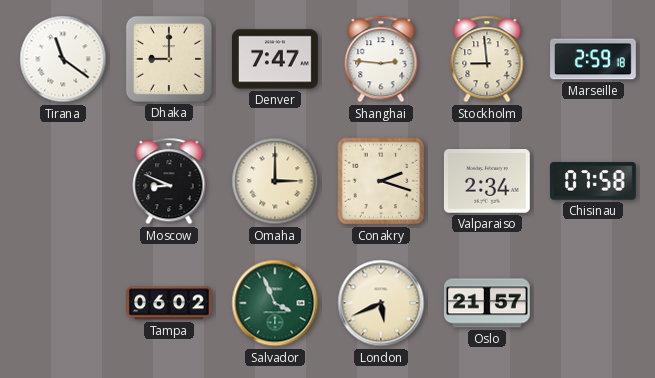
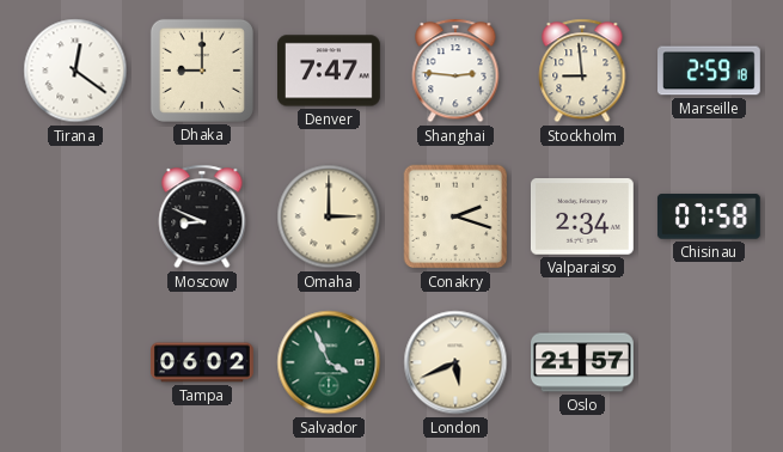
Tirana: 11:21 -> 12:21
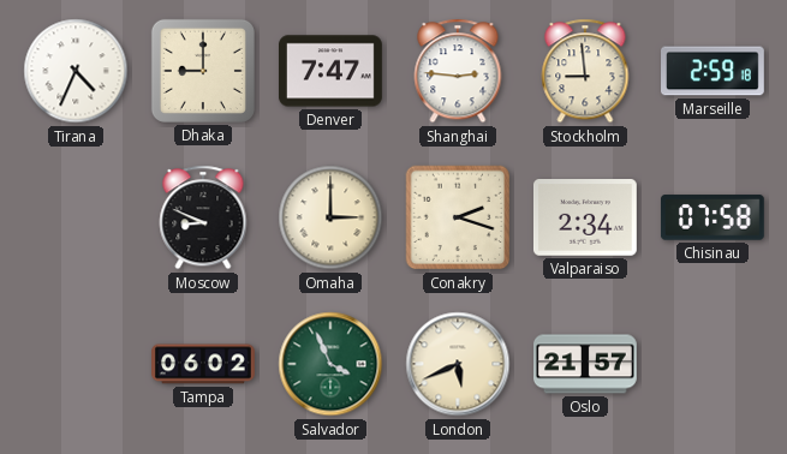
Tirana: 12:21 -> 4:34
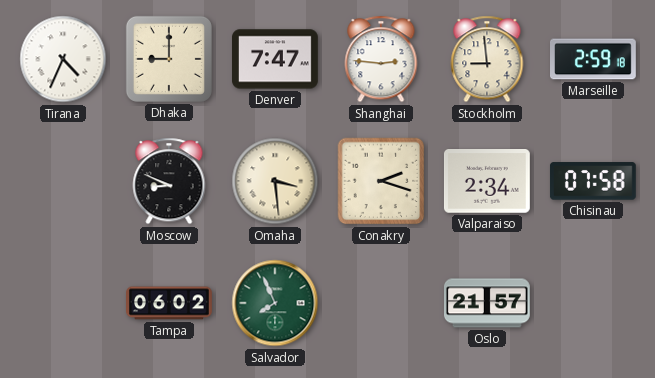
Omaha: 3:00 -> 3:29
Salvador: 3:56 -> 7:56
London: 5:41 -> none
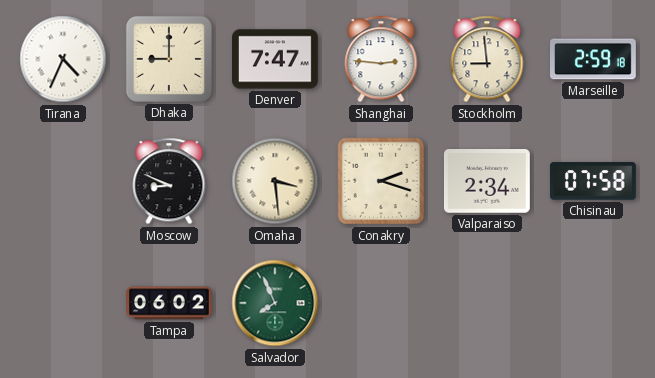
Oslo: 21:57 -> none
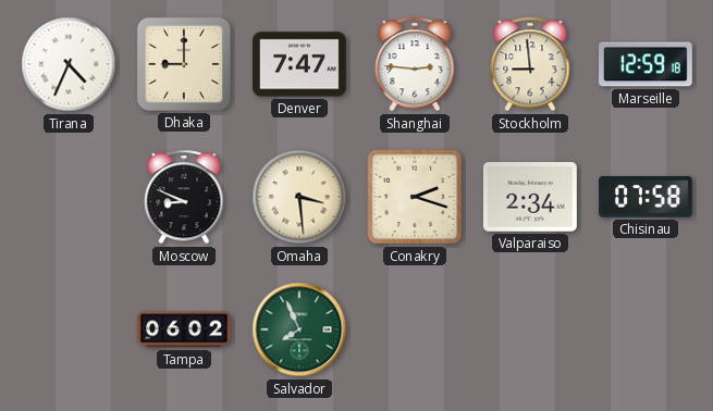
Marseille: 2:59 -> 12:59
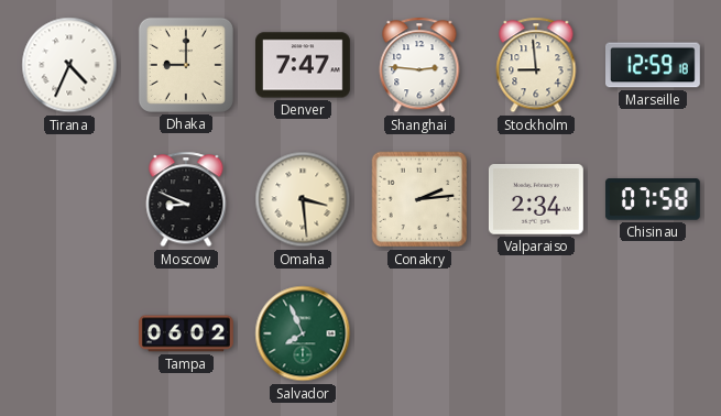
Conakry: 2:18 -> 2:14
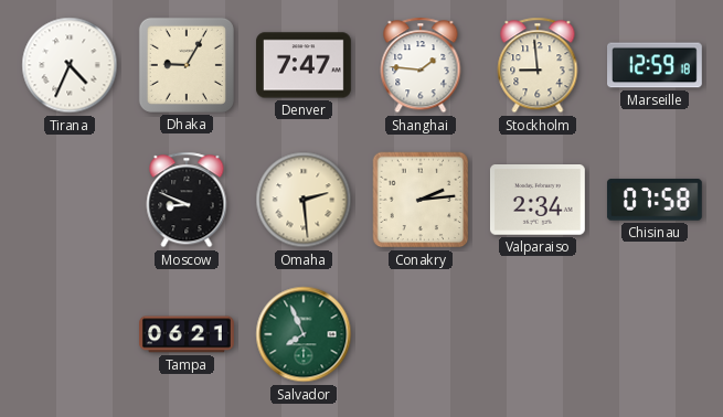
Dhaka: 9:00 -> 9:05
Shanghai: 2:46 -> 1:46
Omaha: 3:29 -> 2:29
Tampa: 06:02 -> 06:21
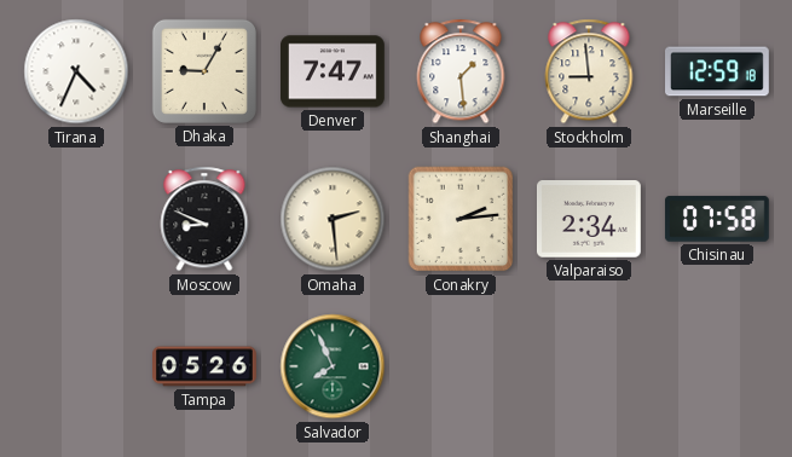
Shanghai: 1:46 -> 1:29
Tampa: 06:21 -> 05:26
